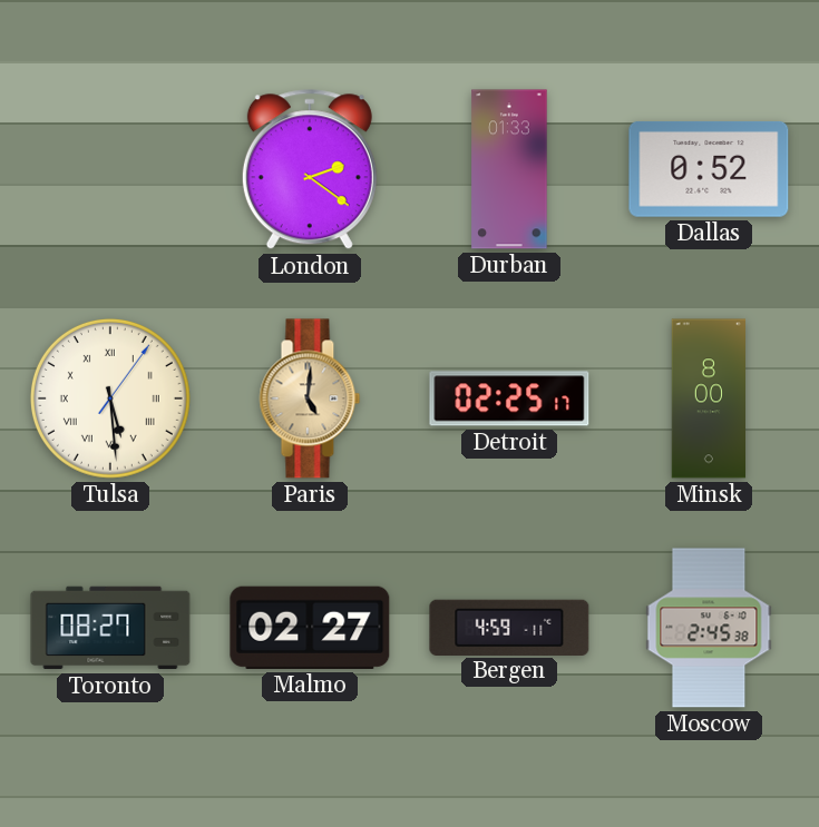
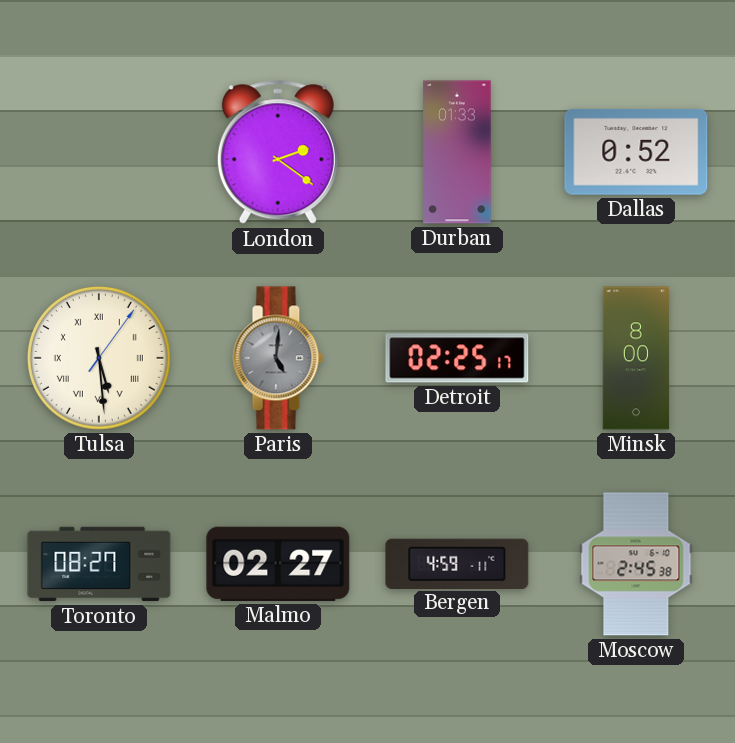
Paris dial: champagne -> grey
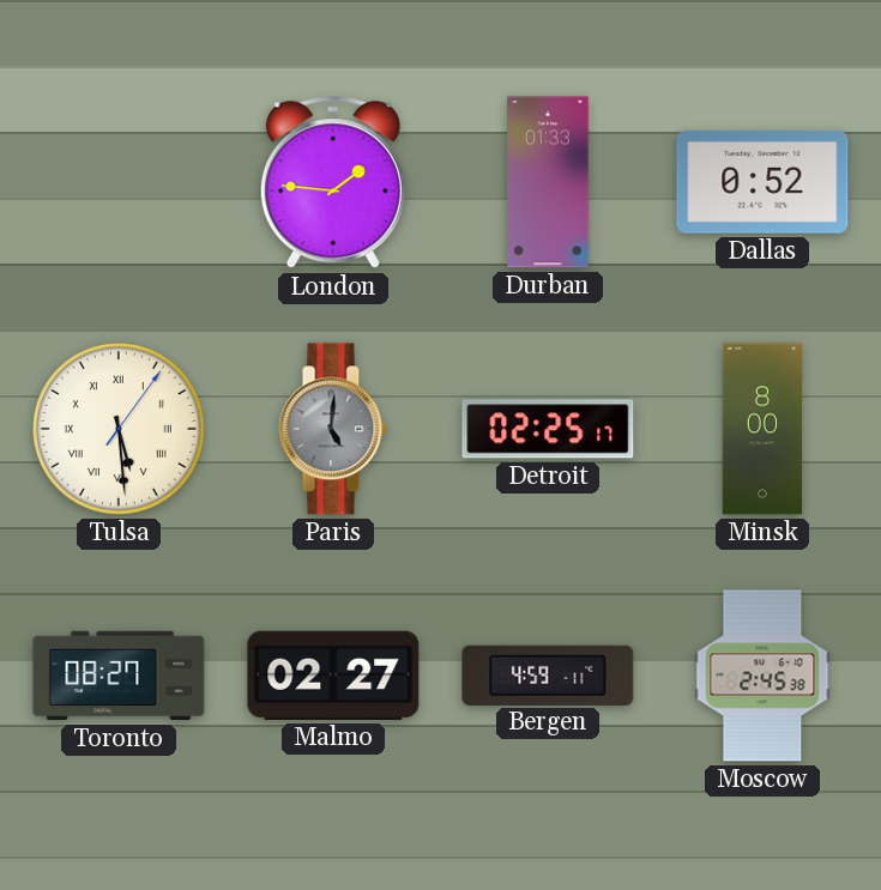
London: 2:21 -> 1:46
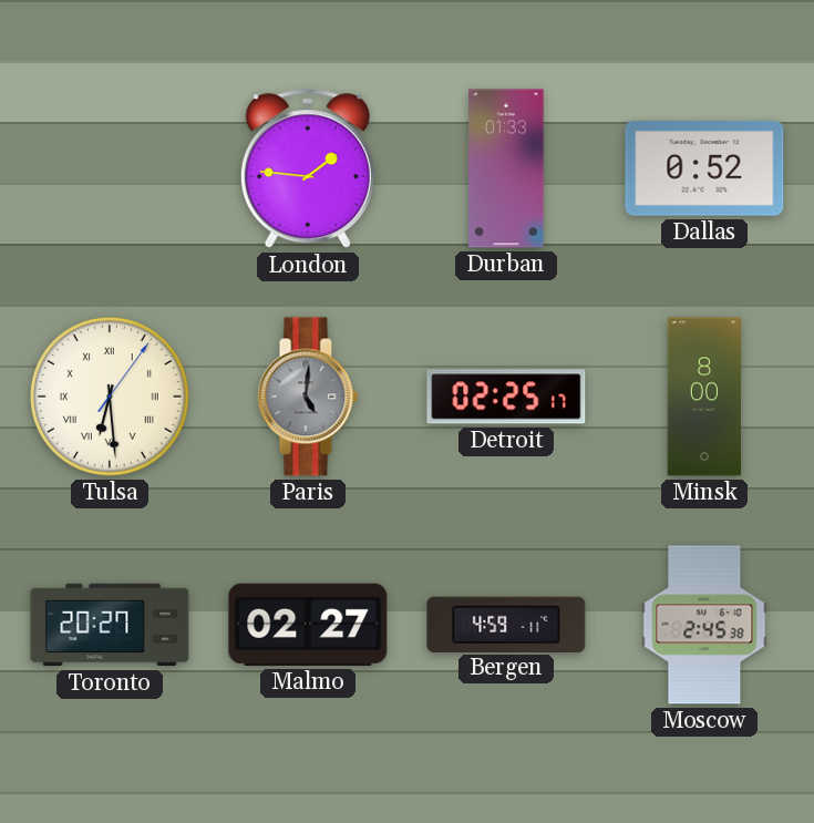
Tulsa: 5:29 -> 6:29
Toronto: 08:27 -> 20:27
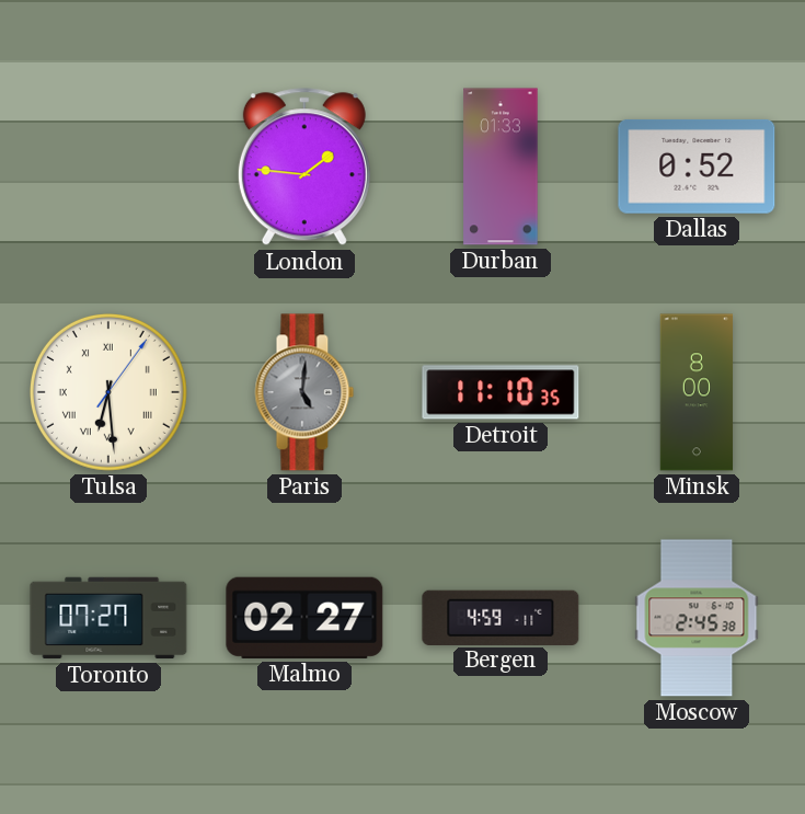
Detroit: 02:25 -> 11:10
Toronto: 20:27 -> 07:27
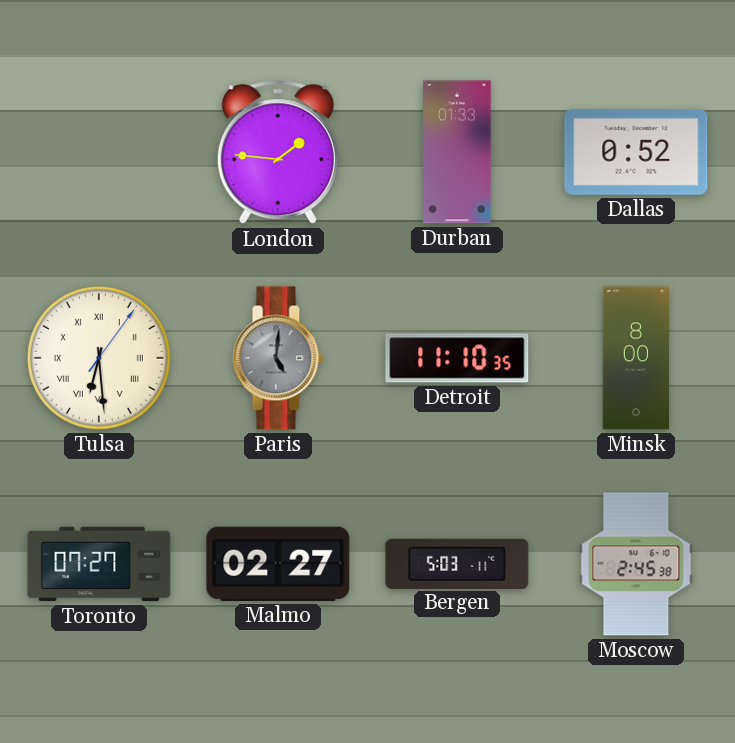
Bergen: 4:59 -> 5:03
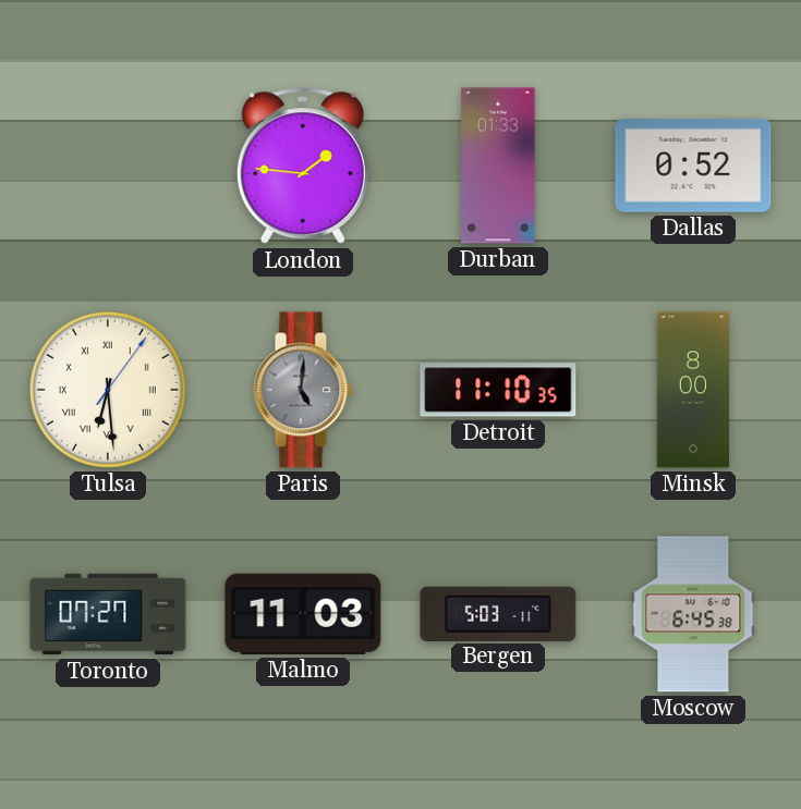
Malmo: 02:27 -> 11:03
Moscow: 2:45 -> 6:45
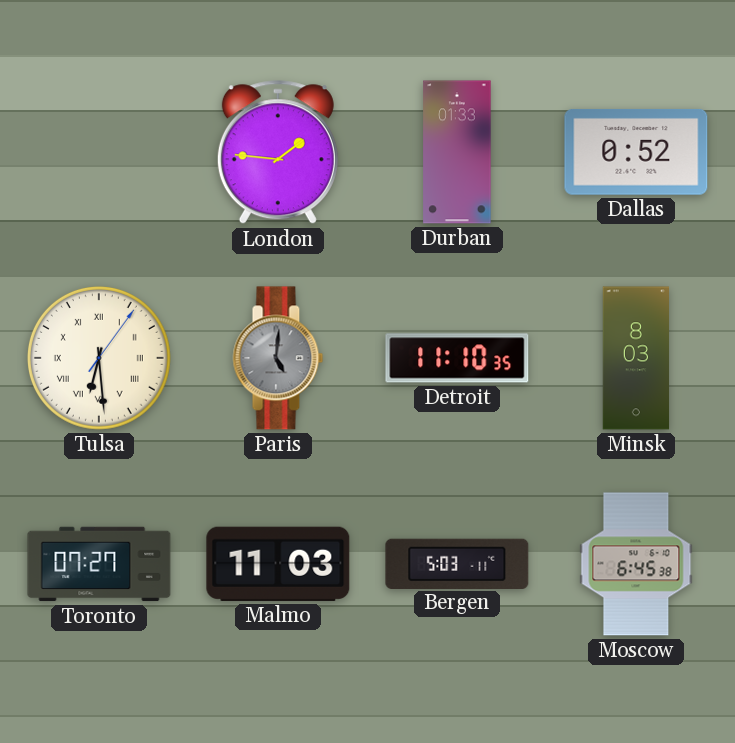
Minsk: 8:00 -> 8:03
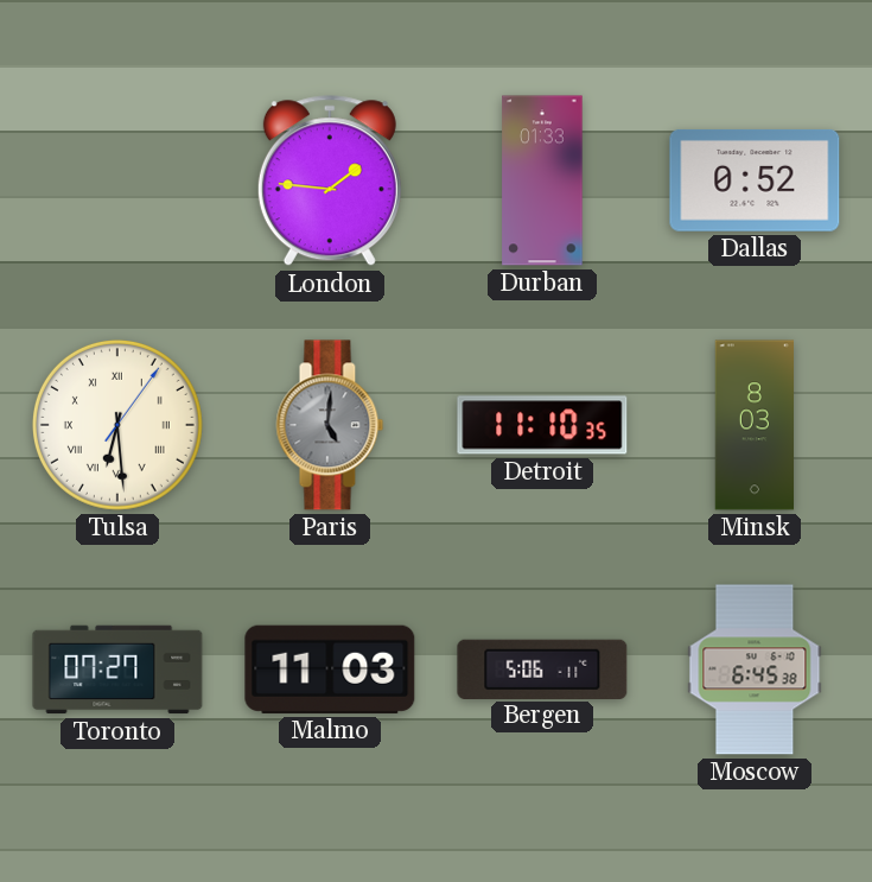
Bergen: 5:03 -> 5:06
